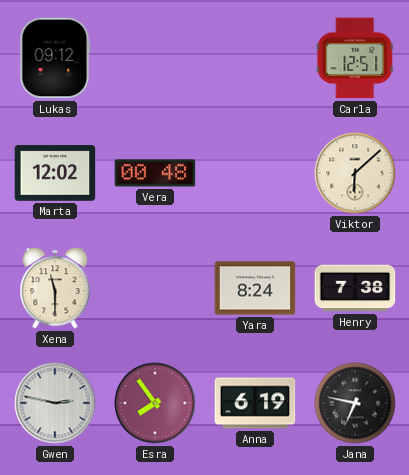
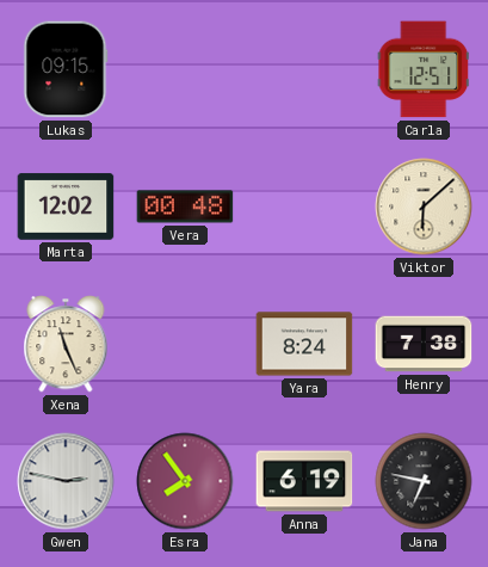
Lukas: 09:12 -> 09:15
Xena: 11:30 -> 11:26
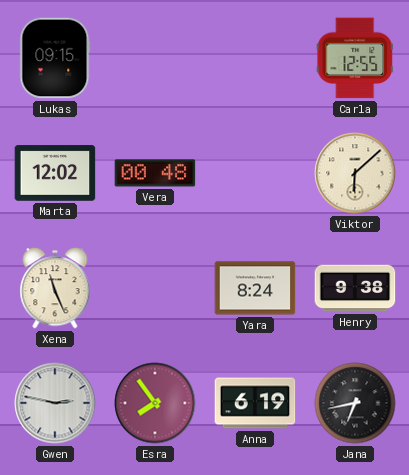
Carla: 12:51 -> 12:55
Henry: 7:38 -> 9:38
Jana: 6:47 -> 6:43
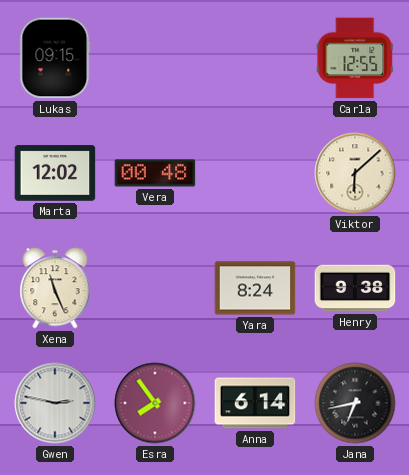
Anna: 6:19 -> 6:14
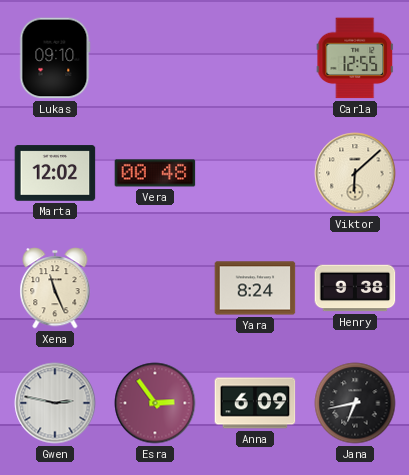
Lukas: 09:15 -> 09:10
Esra: 7:54 -> 2:54
Anna: 6:14 -> 6:09
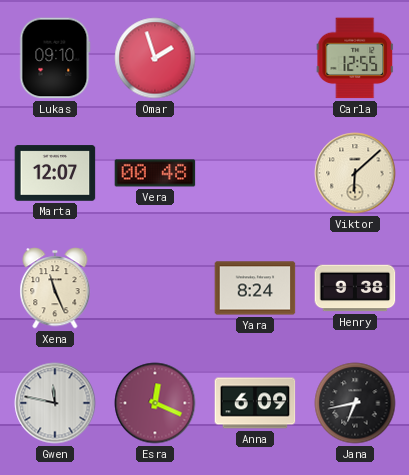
Omar: none -> 1:57
Marta: 12:02 -> 12:07
Gwen: 2:47 -> 11:47
Esra: 2:54 -> 12:19
